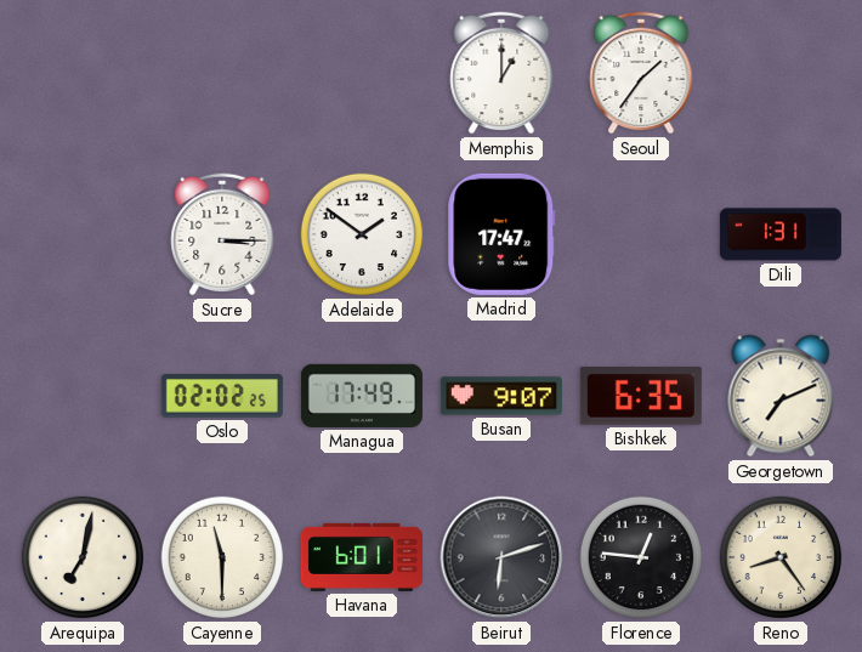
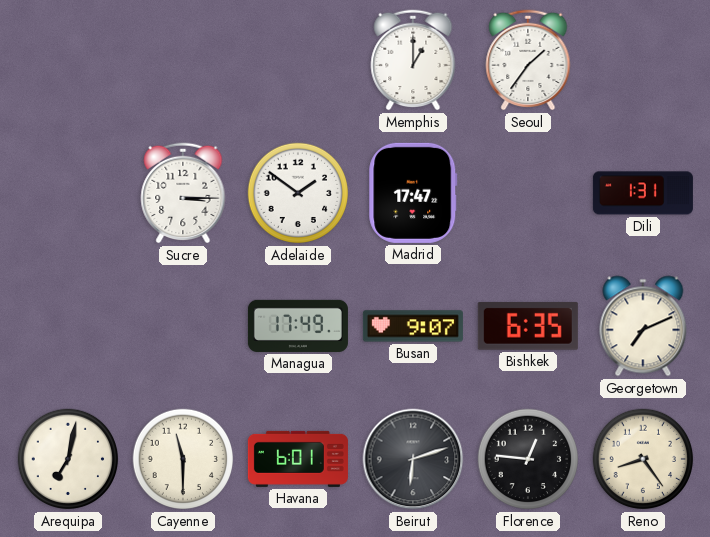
Oslo: 02:02 -> none
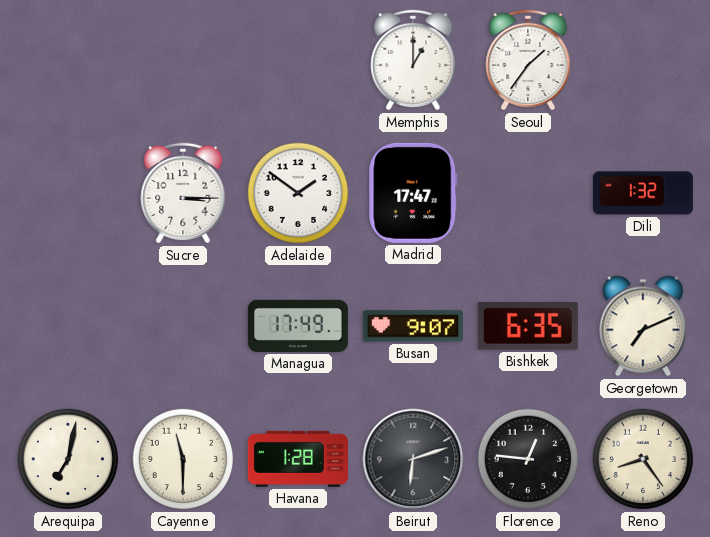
Dili: 1:31 -> 1:32
Havana: 6:01 -> 1:28
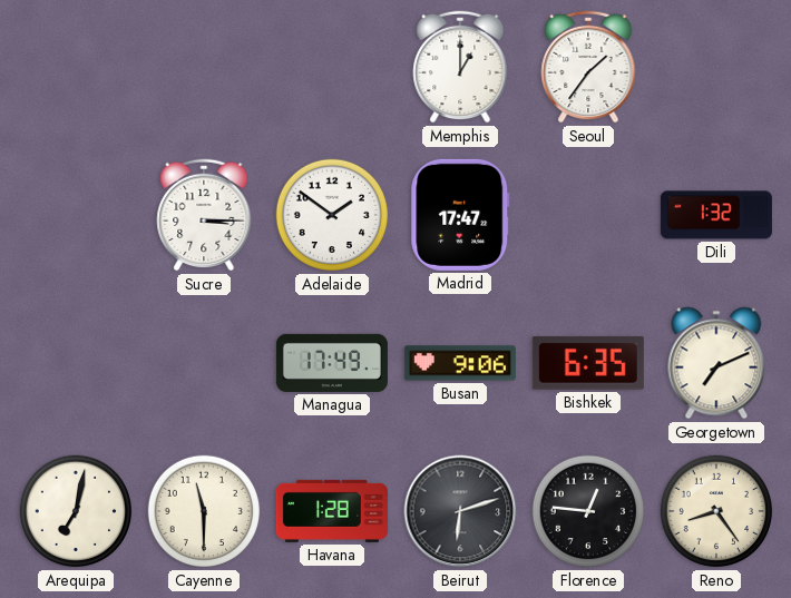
Busan: 9:07 -> 9:06
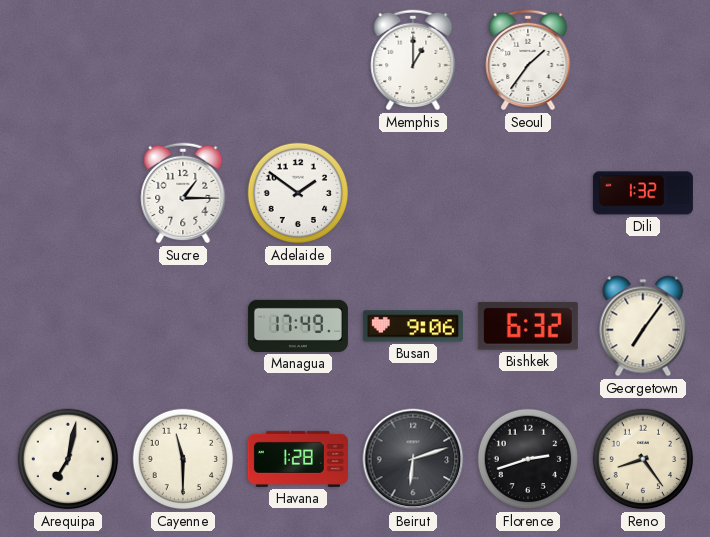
Sucre: 3:15 -> 1:15
Madrid: 17:47 -> none
Bishkek: 6:35 -> 6:32
Georgetown: 7:11 -> 7:06
Florence: 12:46 -> 2:42
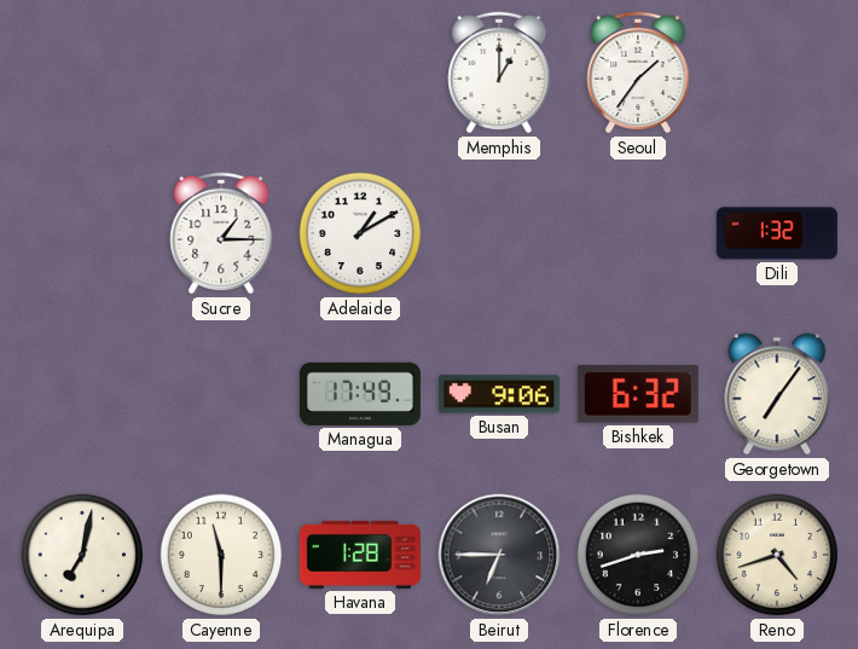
Adelaide: 1:51 -> 1:10
Beirut: 6:12 -> 6:45
Reno: 8:24 -> 4:42
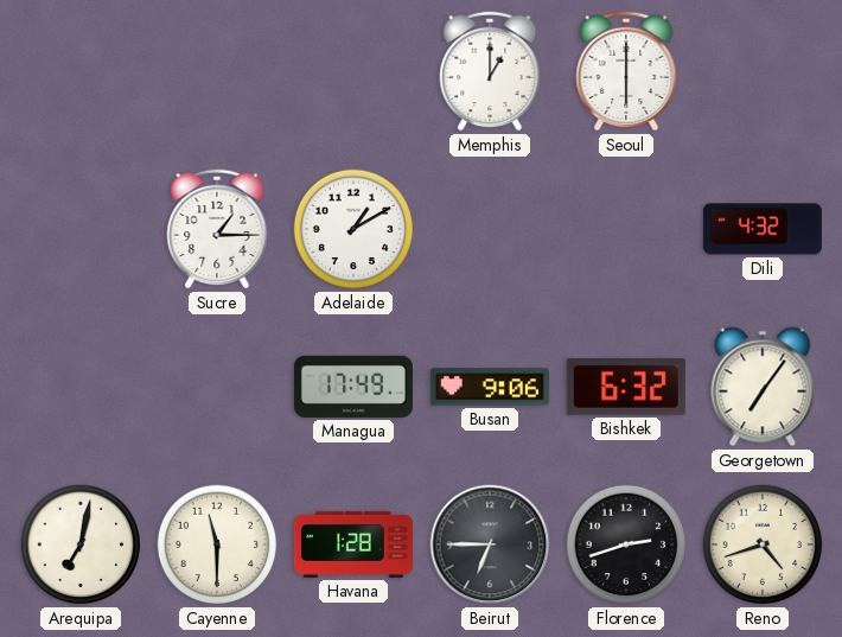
Seoul: 1:36 -> 6:00
Dili: 1:32 -> 4:32
